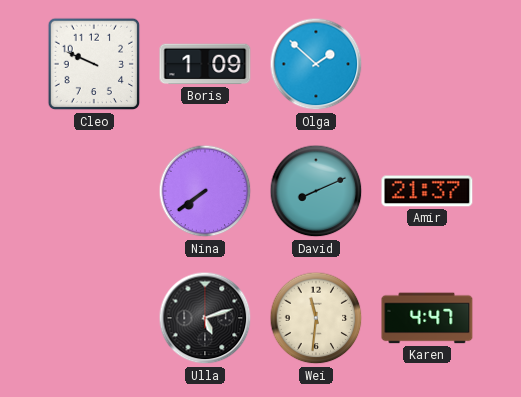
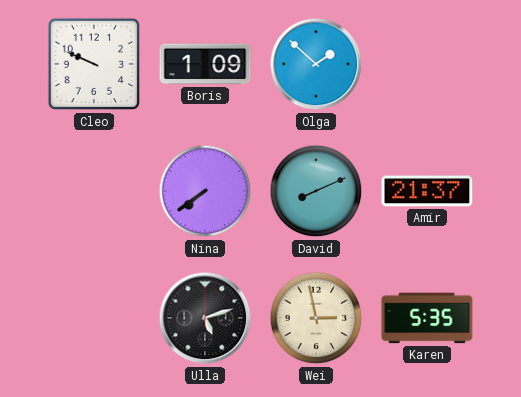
Wei: 11:31 -> 2:58
Karen: 4:47 -> 5:35
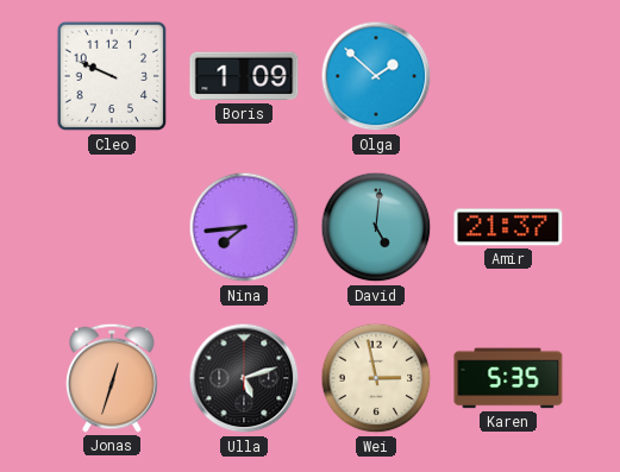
Nina: 7:39 -> 7:44
David: 8:11 -> 5:01
Jonas: none -> 12:33
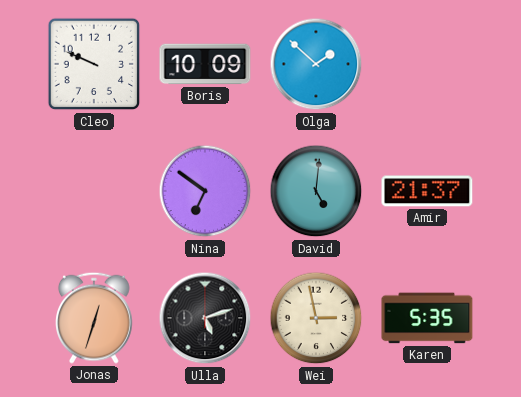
Boris: 1:09 -> 10:09
Nina: 7:44 -> 6:51
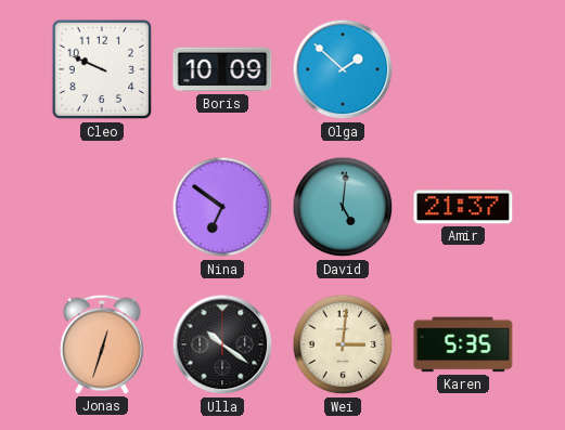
Ulla: 5:12 -> 10:21
Wei: 2:58 -> 3:01
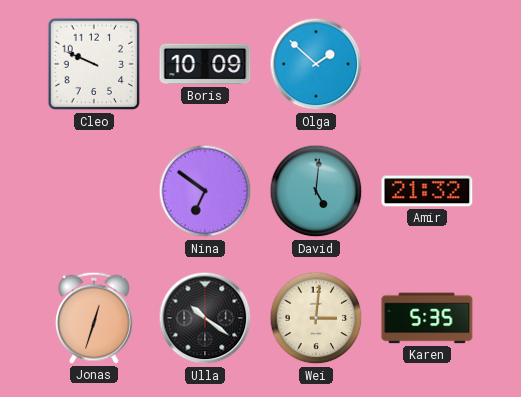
Amir: 21:37 -> 21:32
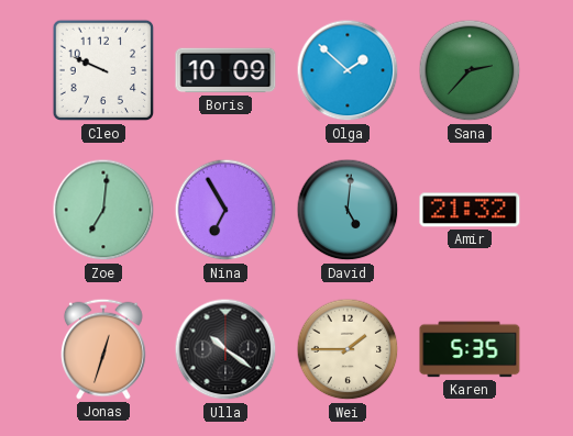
Sana: none -> 2:37
Zoe: none -> 7:01
Nina: 6:51 -> 6:55
Wei: 3:01 -> 1:45
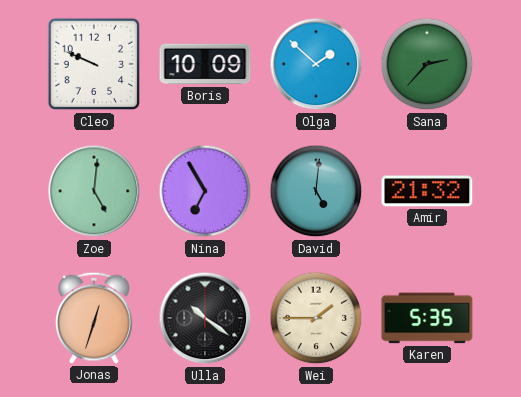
Zoe: 7:01 -> 5:01
